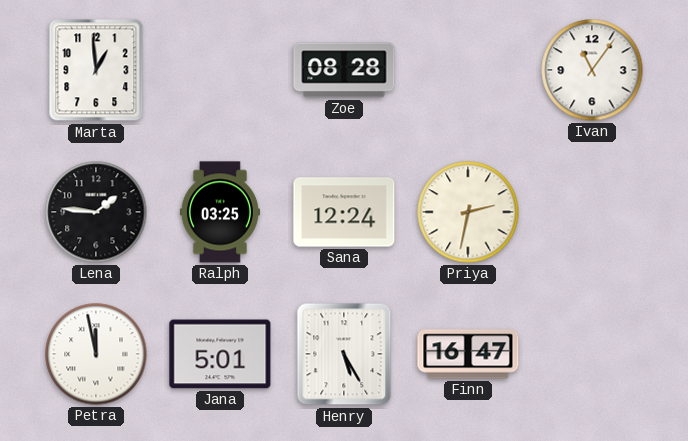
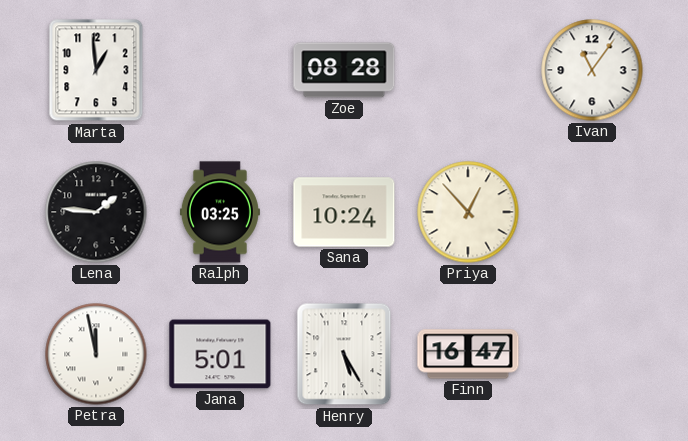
Sana: 12:24 -> 10:24
Priya: 2:32 -> 12:53
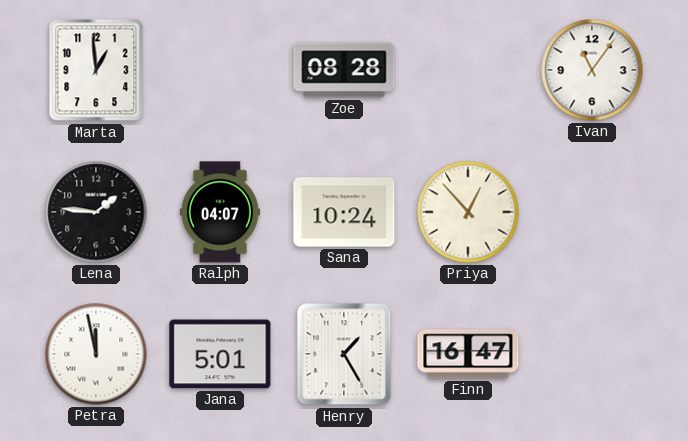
Ralph: 03:25 -> 04:07
Henry: 5:25 -> 1:25
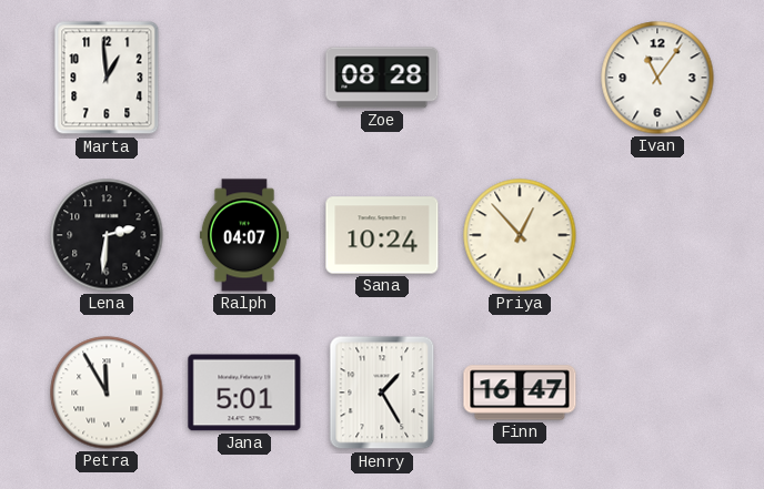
Lena: 1:46 -> 2:31
Petra: 11:58 -> 11:55
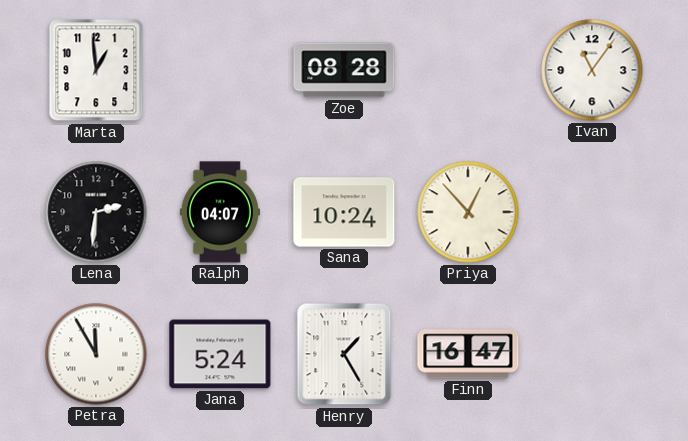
Jana: 5:01 -> 5:24
